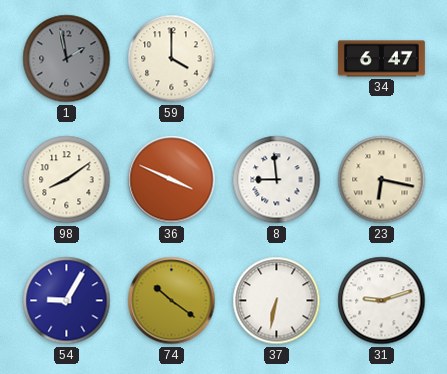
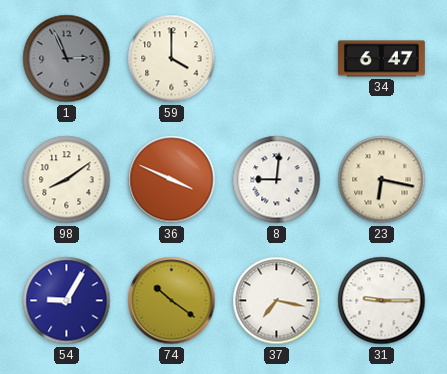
1: 1:58 -> 2:56
8: 8:59 -> 9:01
37: 6:32 -> 7:17
31: 9:12 -> 9:15
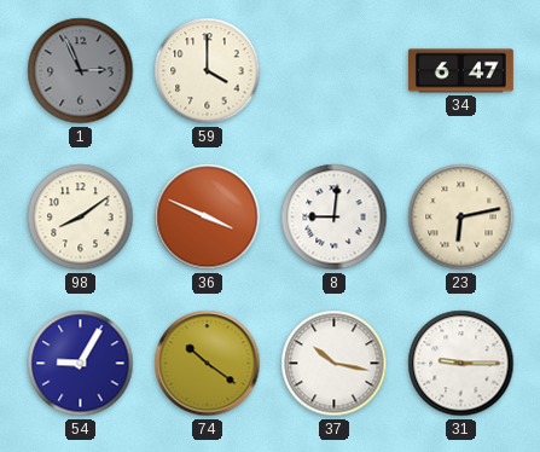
23: 6:17 -> 6:13
37: 7:17 -> 10:17
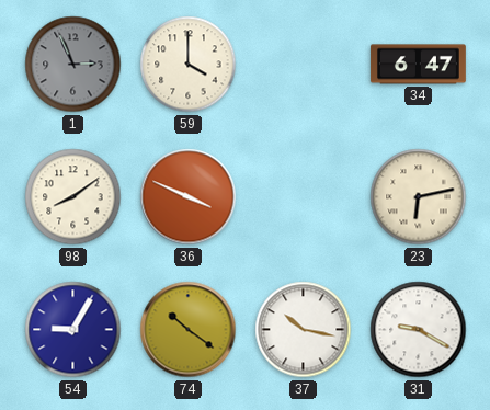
8: 9:01 -> none
31: 9:15 -> 9:20
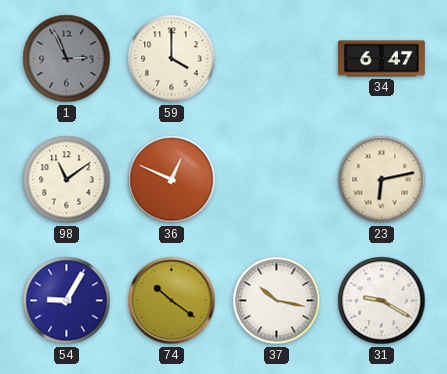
98: 8:09 -> 11:09
36: 3:49 -> 12:49
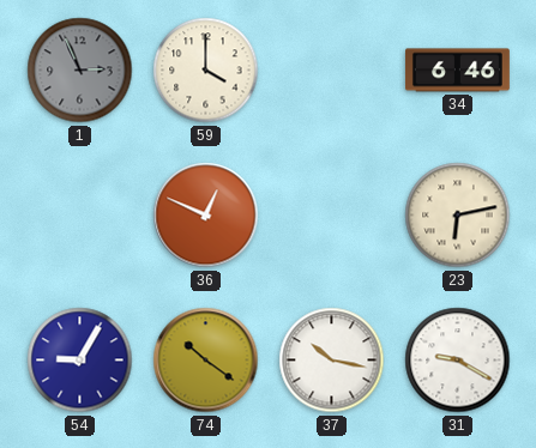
34: 6:47 -> 6:46
98: 11:09 -> none
